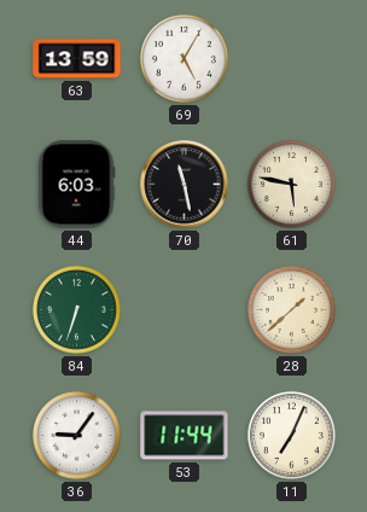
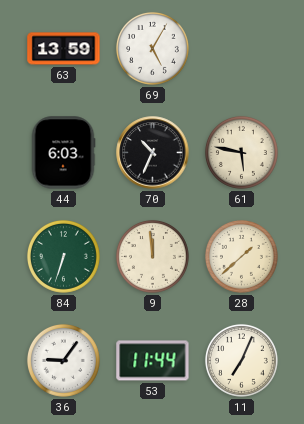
70: 11:28 -> 10:34
9: none -> 11:59
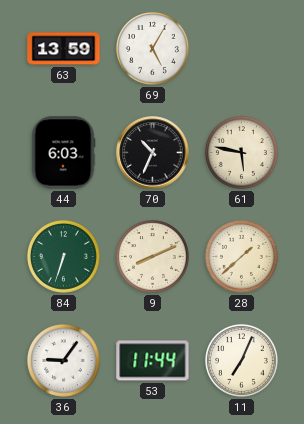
9: 11:59 -> 8:11
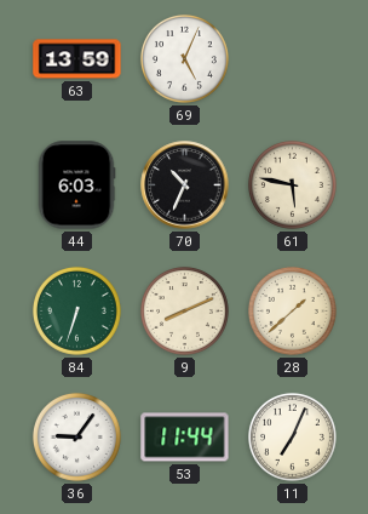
69: 5:05 -> 5:04
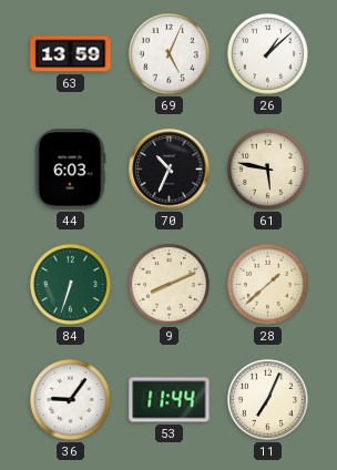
26: none -> 1:08
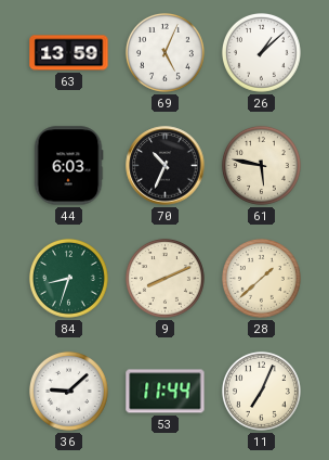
84: 6:33 -> 8:33
36: 9:06 -> 9:08
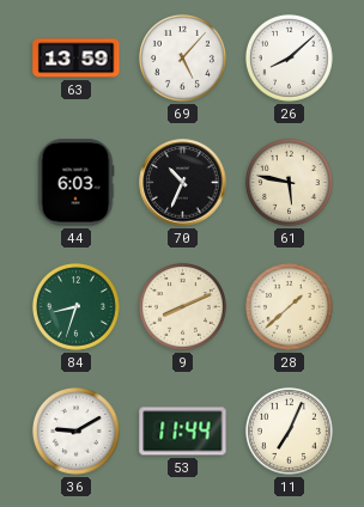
69: 5:04 -> 5:07
26: 1:08 -> 8:08
36: 9:08 -> 9:10
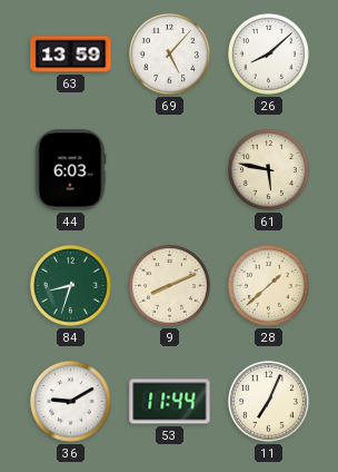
70: 10:34 -> none
